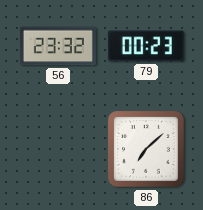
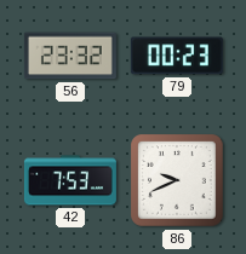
42: none -> 7:53
86: 7:08 -> 9:41
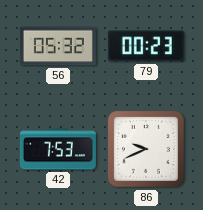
56: 23:32 -> 05:32
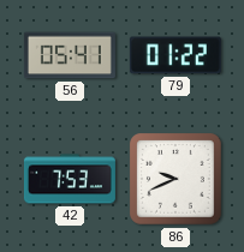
56: 05:32 -> 05:41
79: 00:23 -> 01:22
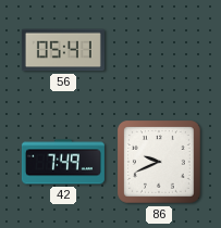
79: 01:22 -> none
42: 7:53 -> 7:49
